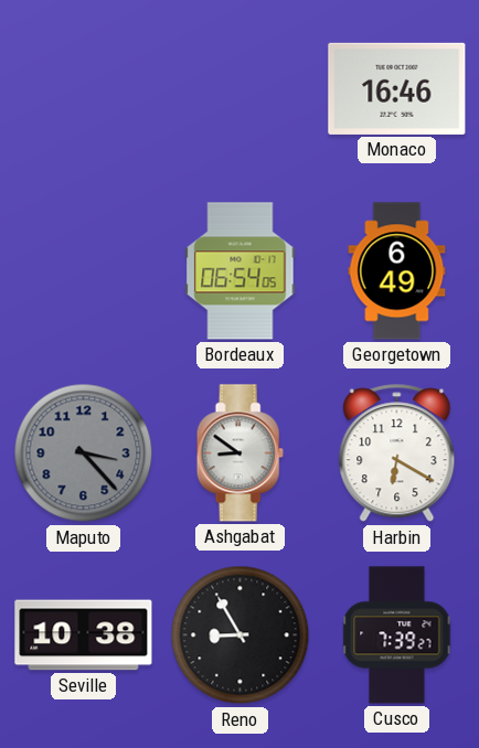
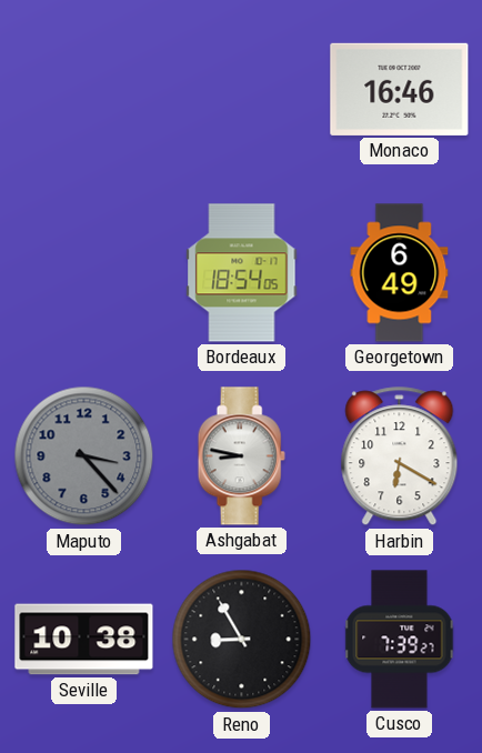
Bordeaux: 06:54 -> 18:54
Ashgabat: 8:51 -> 8:47
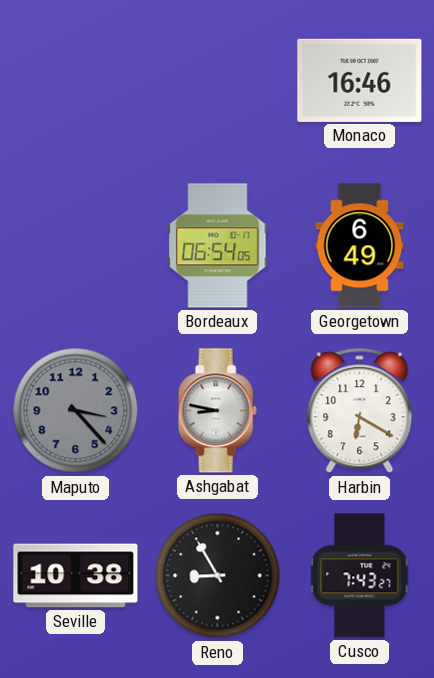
Bordeaux: 18:54 -> 06:54
Cusco: 7:39 -> 7:43
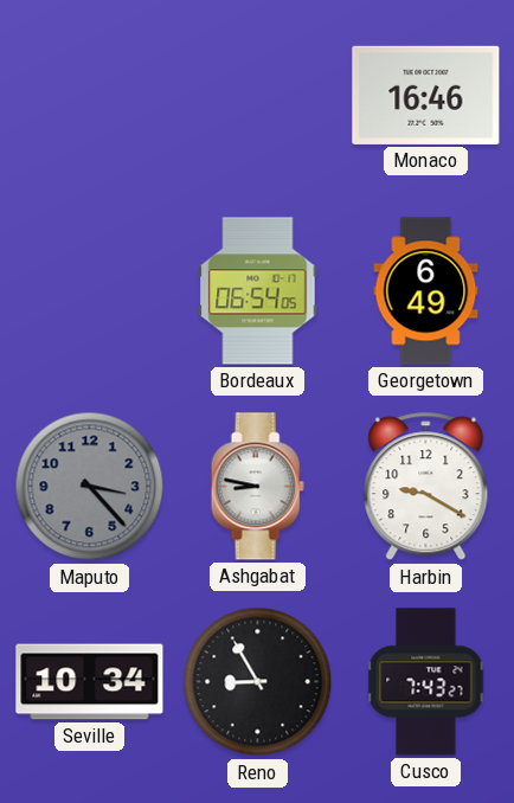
Harbin: 6:20 -> 9:20
Seville: 10:38 -> 10:34
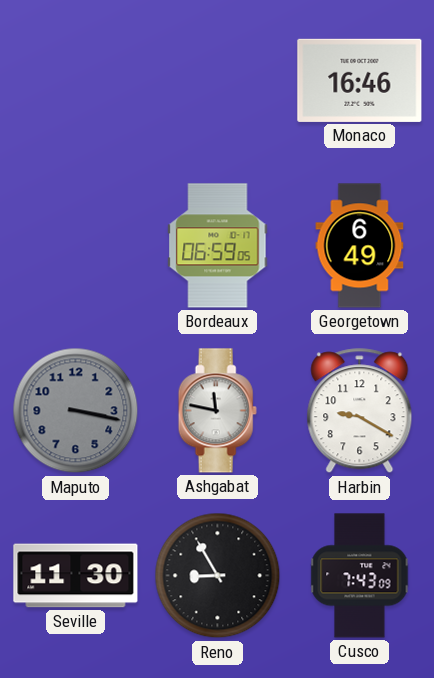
Bordeaux: 06:54 -> 06:59
Maputo: 3:23 -> 3:17
Ashgabat: 8:47 -> 11:47
Seville: 10:34 -> 11:30
Cusco: 7:43:27 -> 7:43:09
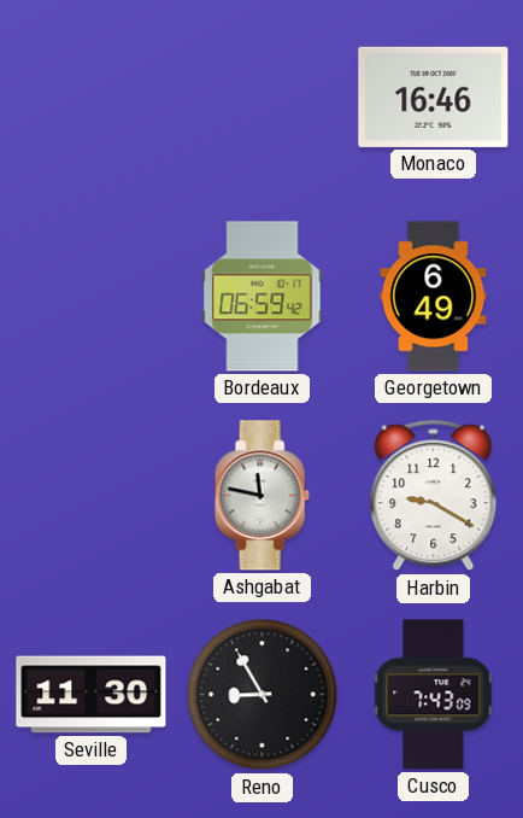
Bordeaux: 06:59:05 -> 06:59:42
Maputo: 3:17 -> none
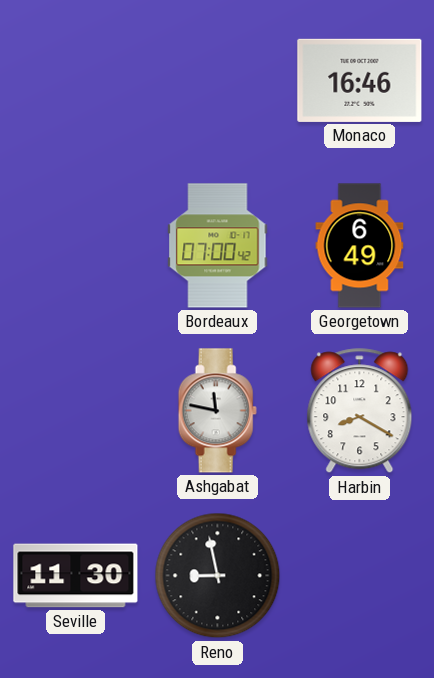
Bordeaux: 06:59 -> 07:00
Harbin: 9:20 -> 8:20
Reno: 8:55 -> 8:58
Cusco: 7:43 -> none
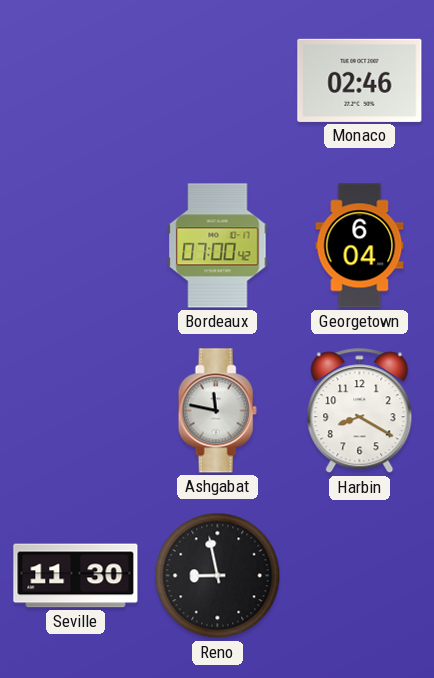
Monaco: 16:46 -> 02:46
Georgetown: 6:49 -> 6:04
